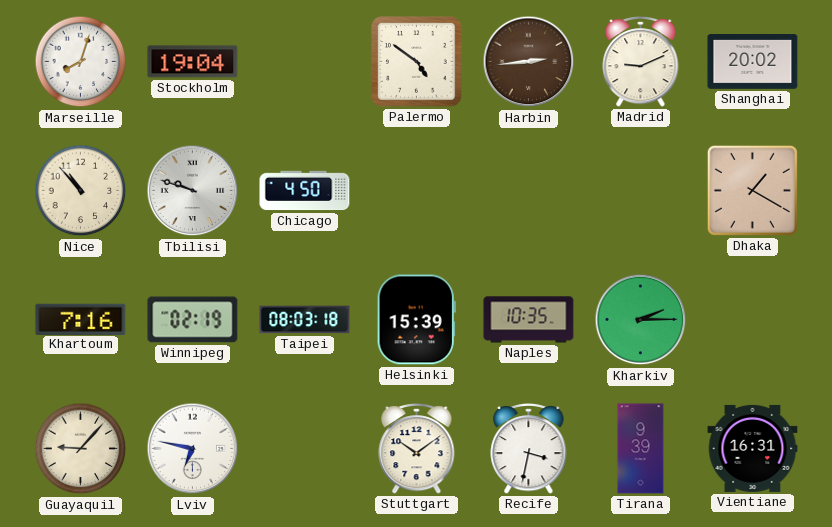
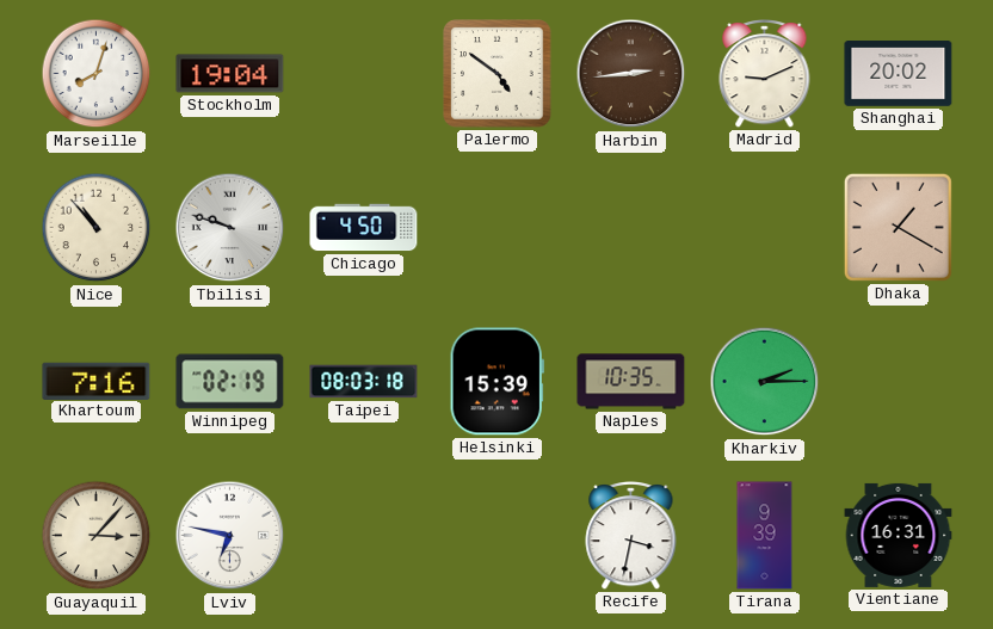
Guayaquil: 9:07 -> 3:07
Stuttgart: 10:09 -> none
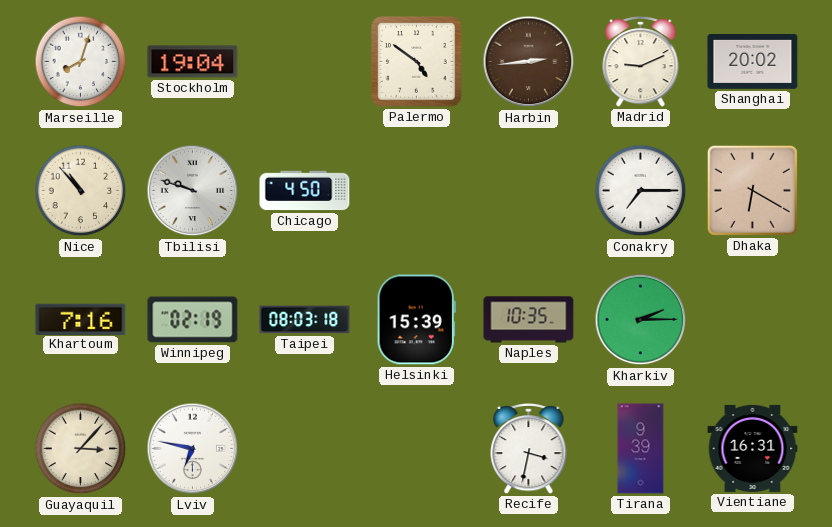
Conakry: none -> 7:15
Dhaka: 1:20 -> 6:20
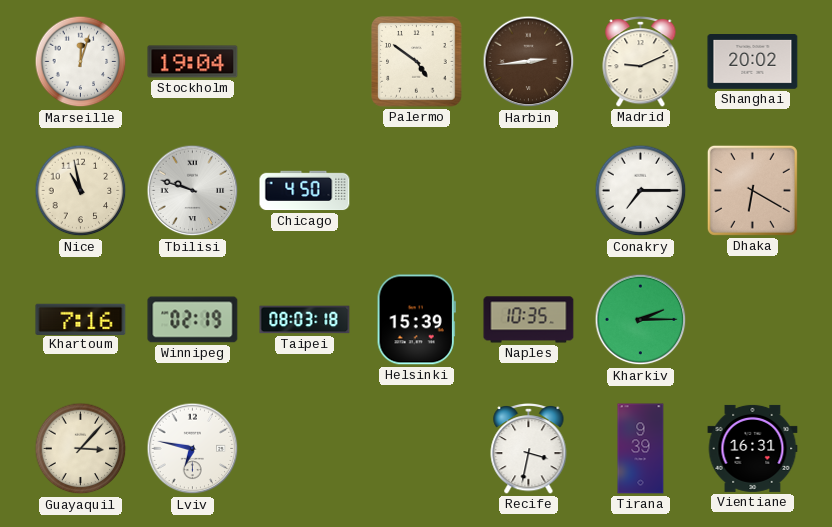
Marseille: 8:03 -> 12:03
Nice: 10:53 -> 10:58
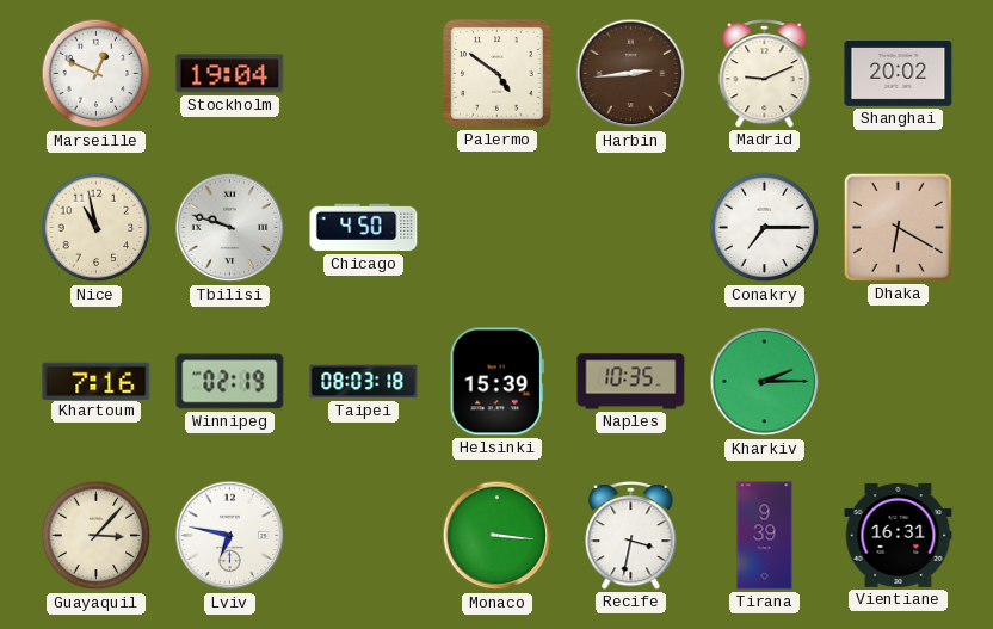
Marseille: 12:03 -> 12:49
Monaco: none -> 3:16
